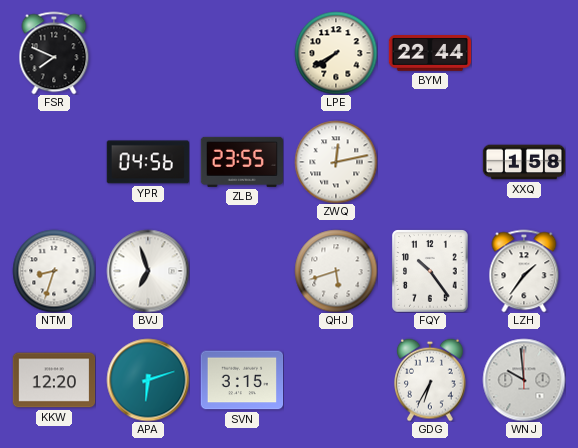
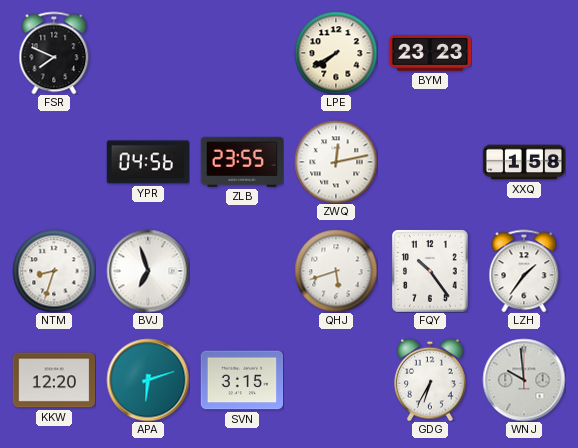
BYM: 22:44 -> 23:23
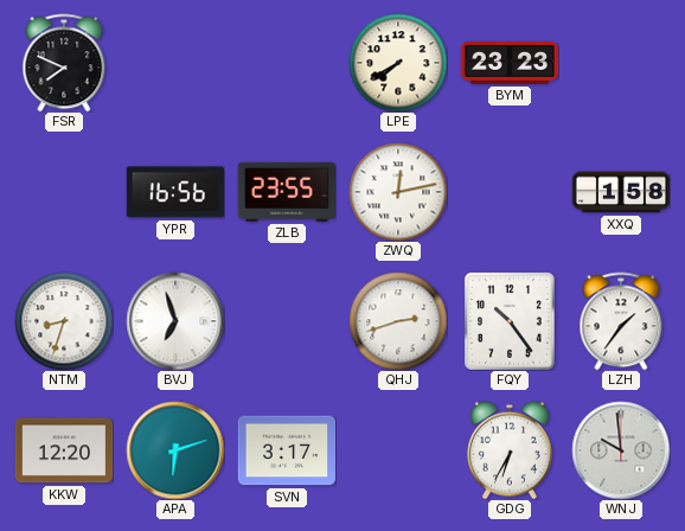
YPR: 04:56 -> 16:56
QHJ: 5:42 -> 2:42
SVN: 3:15 -> 3:17
